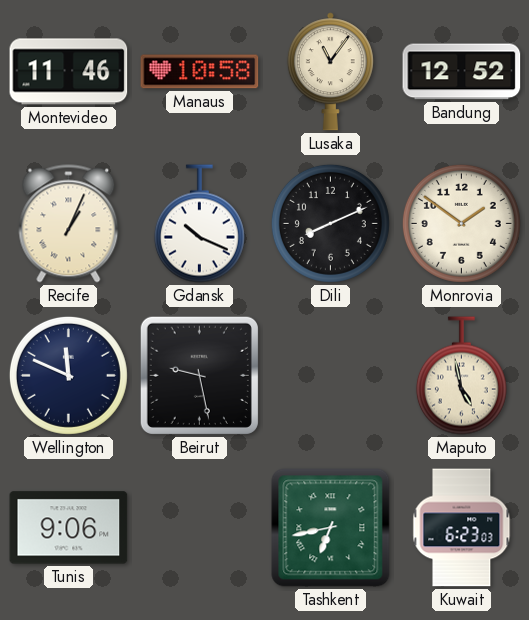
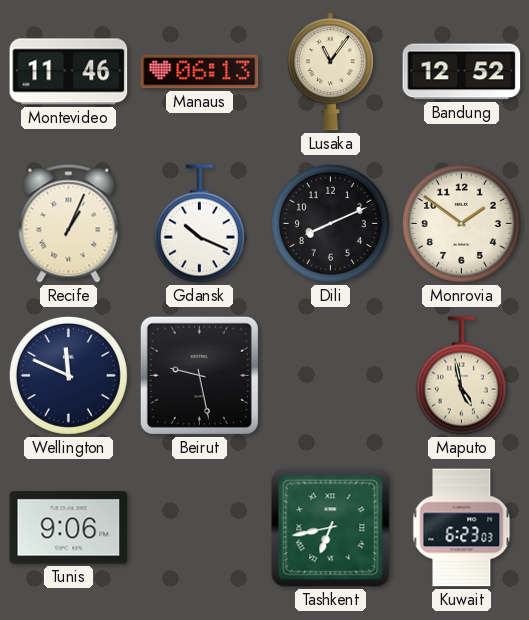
Manaus: 10:58 -> 06:13
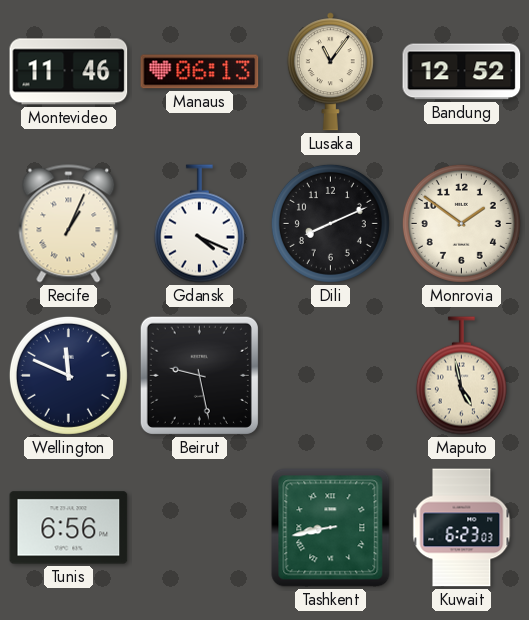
Gdansk: 10:19 -> 4:19
Tunis: 9:06 -> 6:56
Tashkent: 6:43 -> 8:43
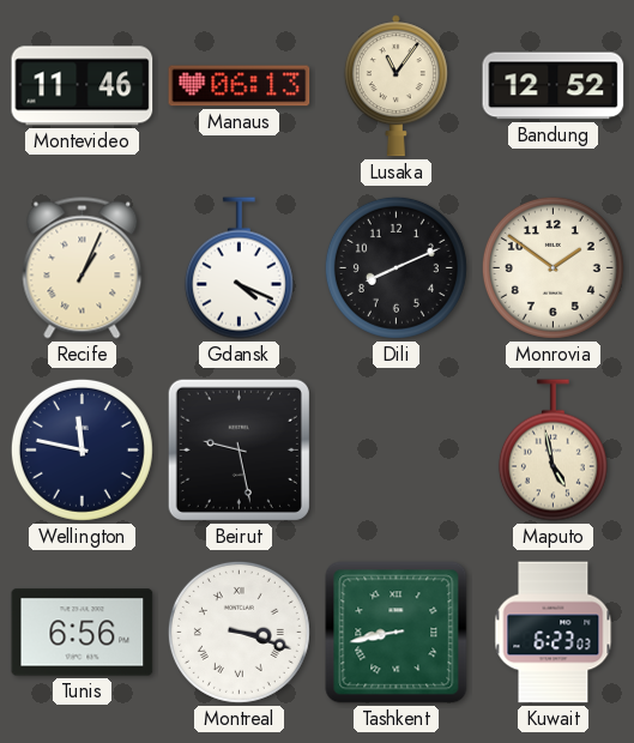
Wellington: 11:49 -> 11:47
Montreal: none -> 3:18
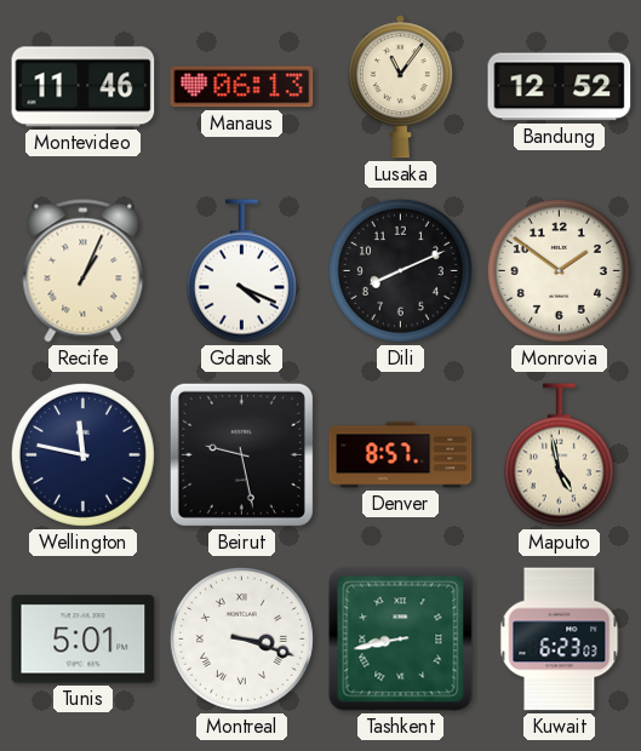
Denver: none -> 8:57
Tunis: 6:56 -> 5:01
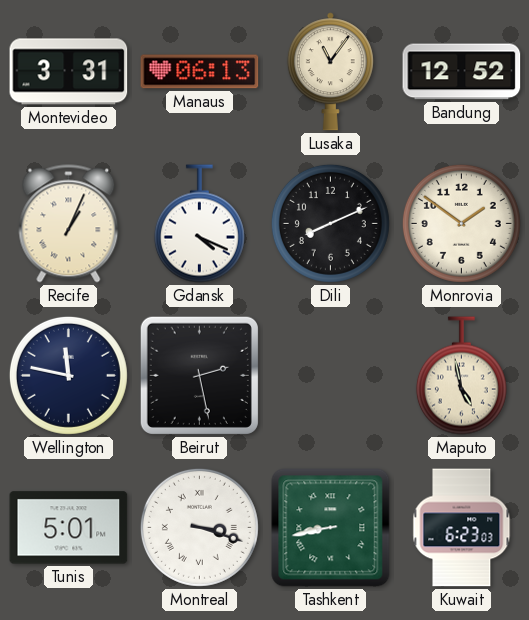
Montevideo: 11:46 -> 3:31
Beirut: 9:28 -> 2:28
Denver: 8:57 -> none
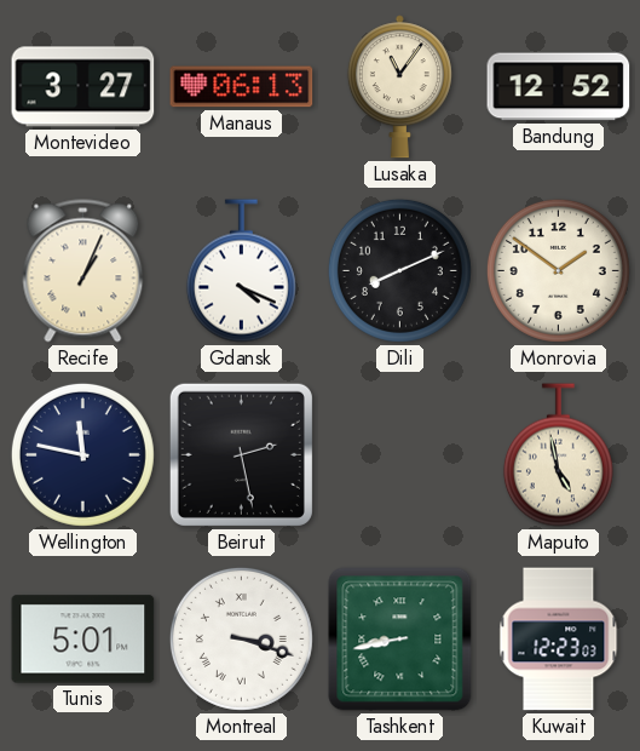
Montevideo: 3:31 -> 3:27
Kuwait: 6:23 -> 12:23
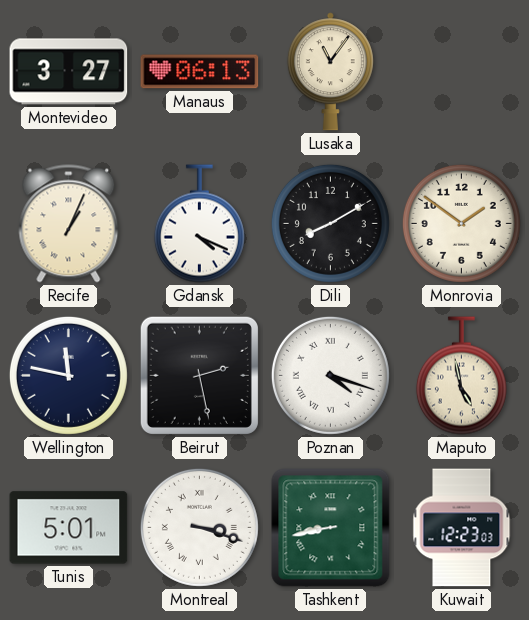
Bandung: 12:52 -> none
Dili: 8:11 -> 8:10
Poznan: none -> 4:18
